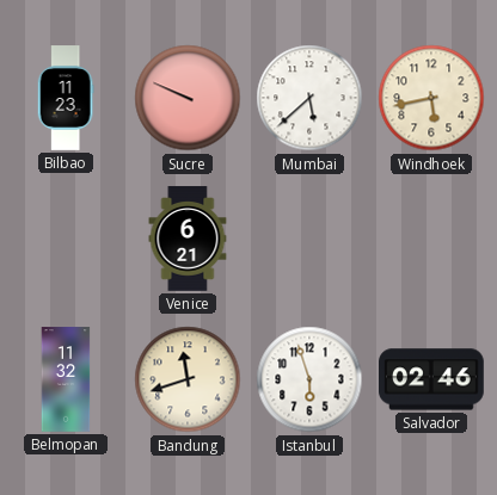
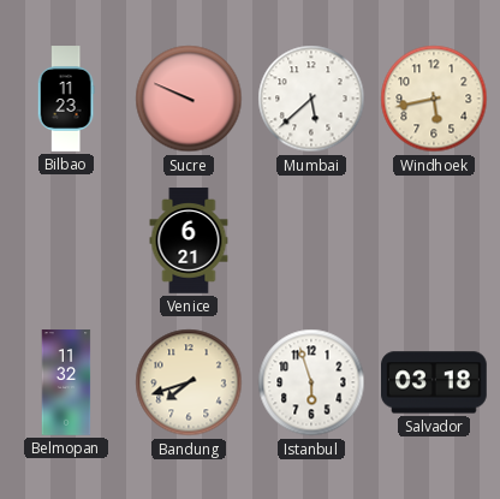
Bandung: 11:42 -> 7:42
Salvador: 02:46 -> 03:18
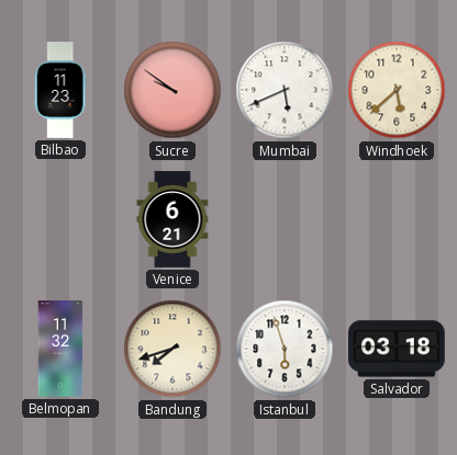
Sucre: 9:49 -> 9:51
Mumbai: 5:38 -> 5:41
Windhoek: 5:43 -> 5:38
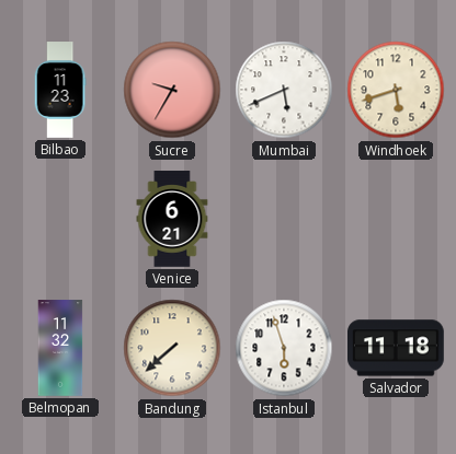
Sucre: 9:51 -> 9:35
Windhoek: 5:38 -> 5:42
Bandung: 7:42 -> 7:38
Salvador: 03:18 -> 11:18
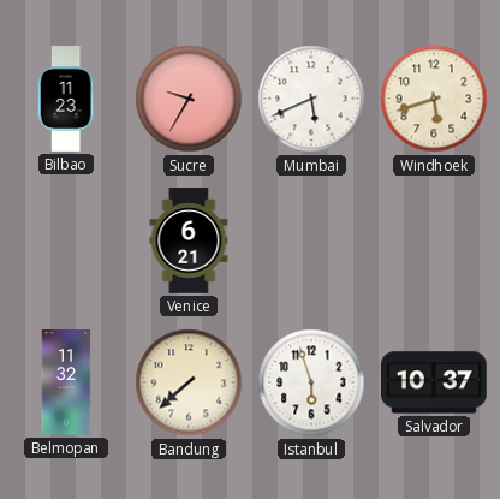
Salvador: 11:18 -> 10:37
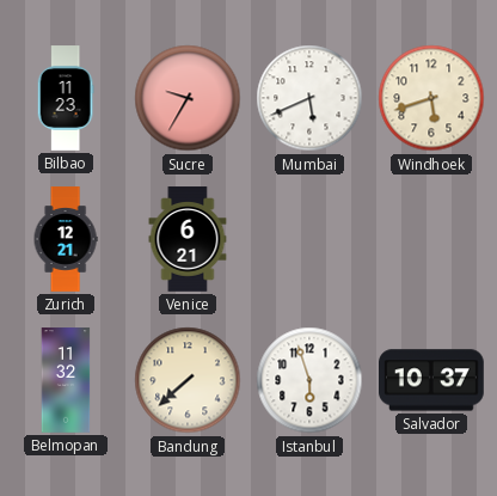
Zurich: none -> 12:21
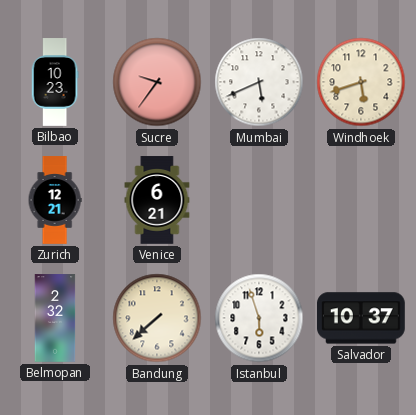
Bilbao: 11:23 -> 10:23
Sucre: 9:35 -> 9:36
Belmopan: 11:32 -> 2:32
